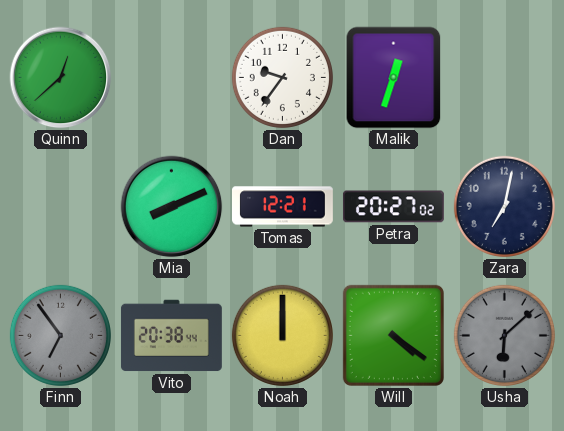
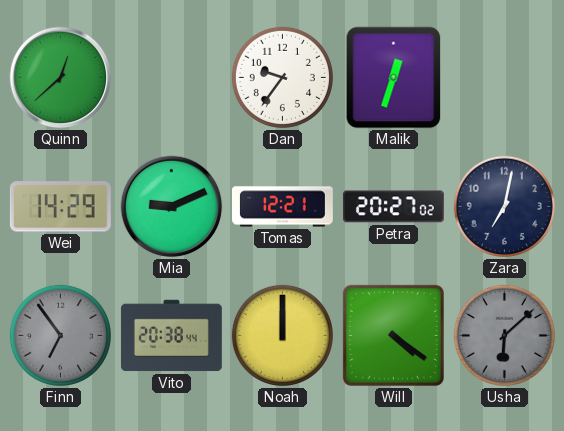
Wei: none -> 14:29
Mia: 8:11 -> 9:11
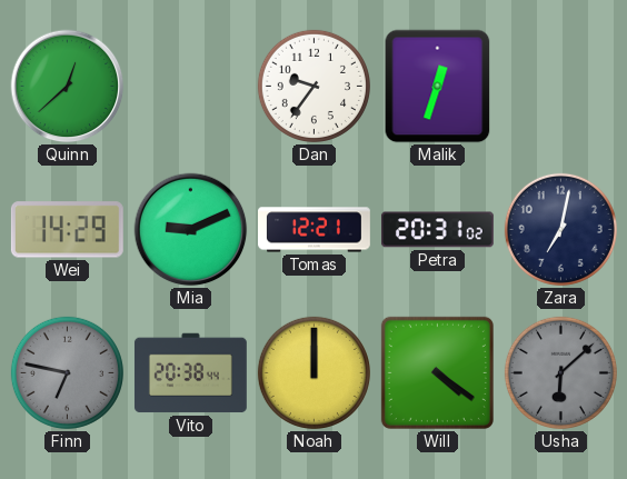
Petra: 20:27 -> 20:31
Finn: 6:54 -> 6:47
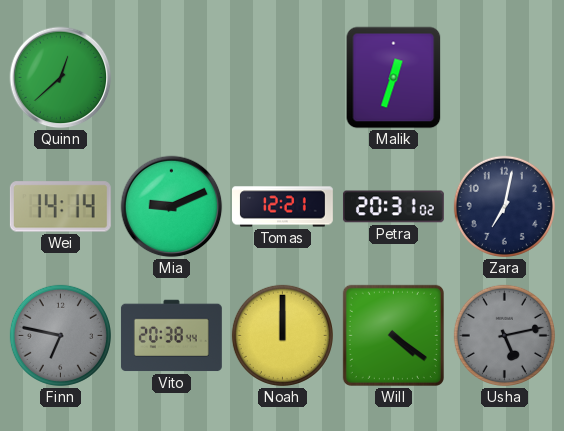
Dan: 9:36 -> none
Wei: 14:29 -> 14:14
Usha: 6:08 -> 5:13
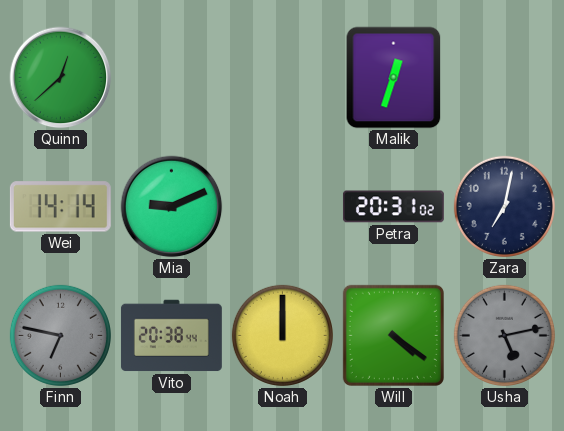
Tomas: 12:21 -> none
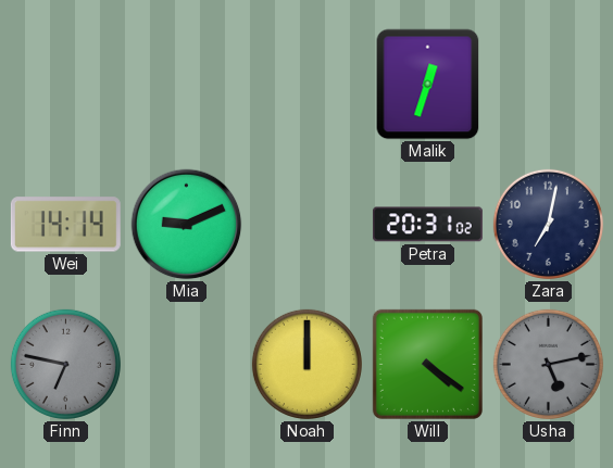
Quinn: 12:38 -> none
Vito: 20:38 -> none
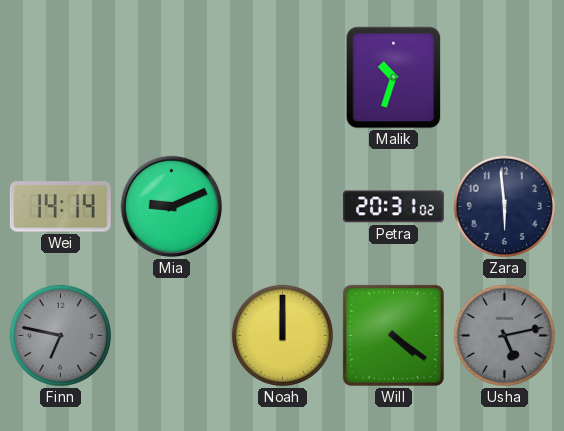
Malik: 12:33 -> 10:33
Zara: 7:02 -> 5:59
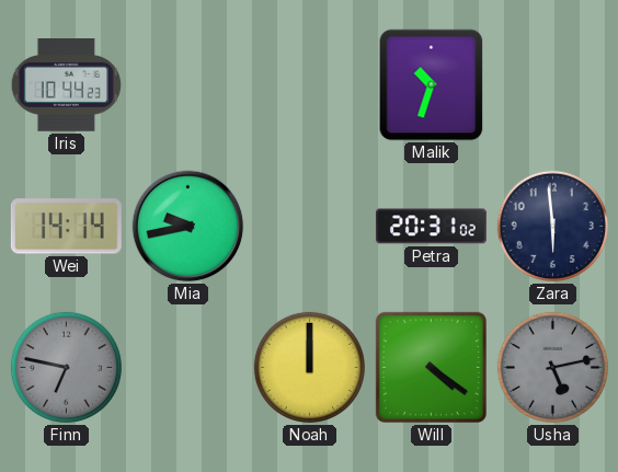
Iris: none -> 10:44
Mia: 9:11 -> 9:43
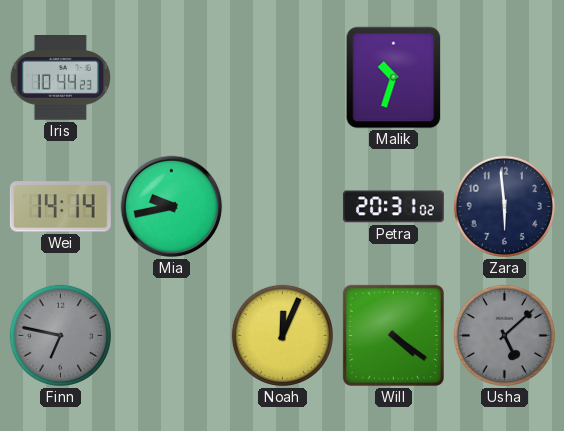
Noah: 12:00 -> 12:04
Usha: 5:13 -> 5:08
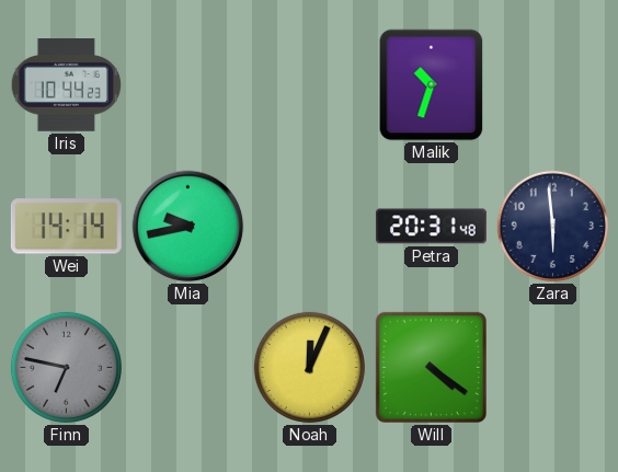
Petra: 20:31:02 -> 20:31:48
Usha: 5:08 -> none
